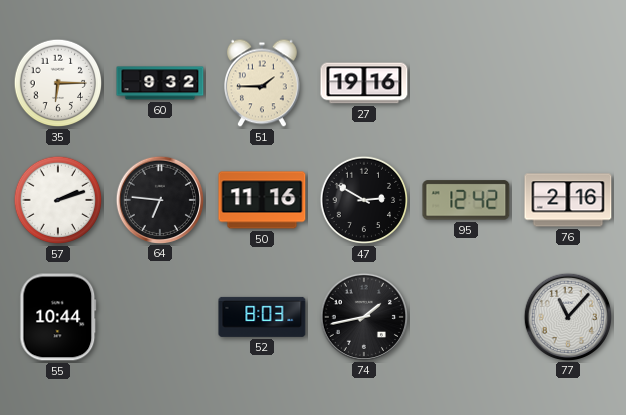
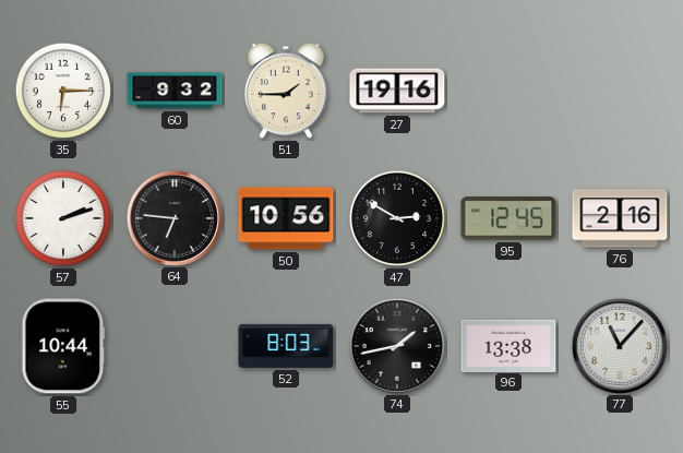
50: 11:16 -> 10:56
95: 12:42 -> 12:45
96: none -> 13:38
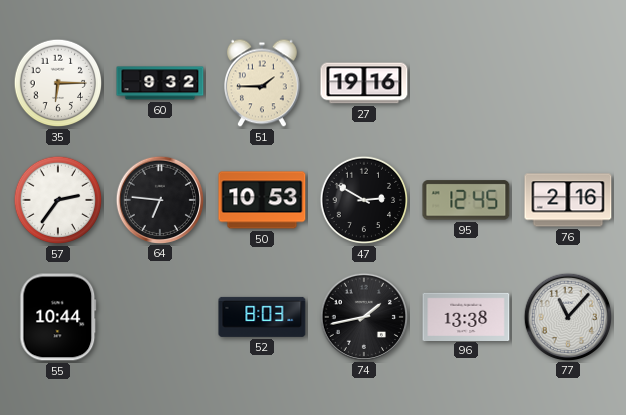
57: 2:12 -> 2:36
50: 10:56 -> 10:53
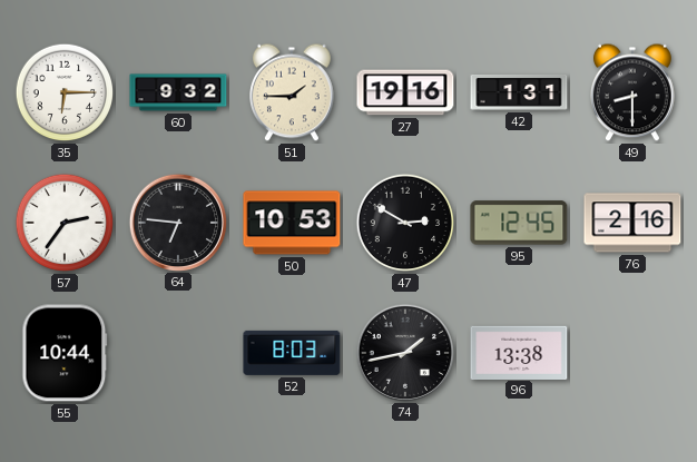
42: none -> 1:31
49: none -> 8:30
77: 11:07 -> none
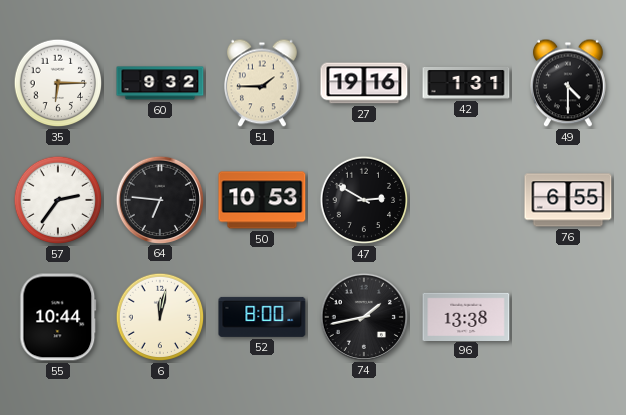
49: 8:30 -> 4:30
95: 12:45 -> none
76: 2:16 -> 6:55
6: none -> 12:02
52: 8:03 -> 8:00
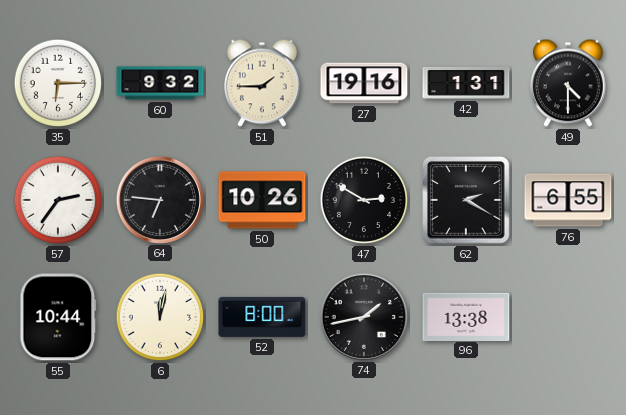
50: 10:53 -> 10:26
62: none -> 2:20
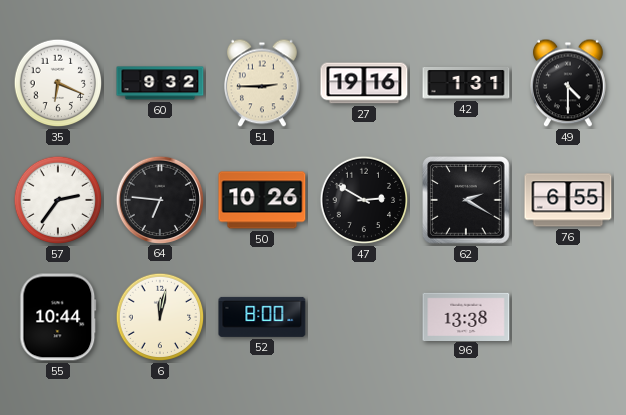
35: 6:15 -> 6:19
51: 1:45 -> 2:45
74: 1:43 -> none
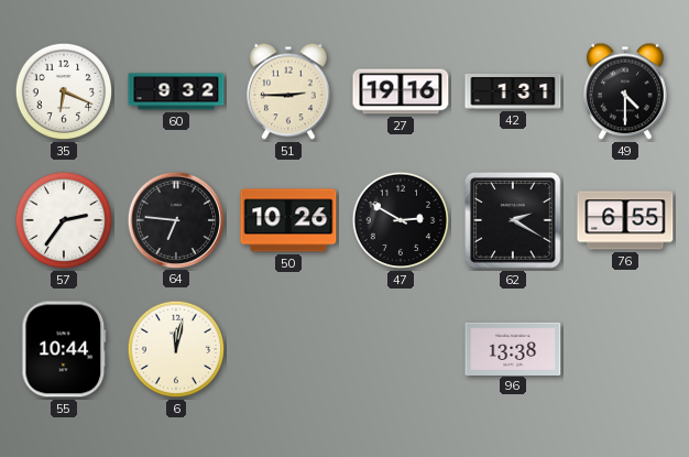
52: 8:00 -> none
